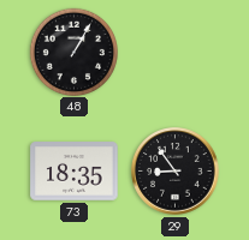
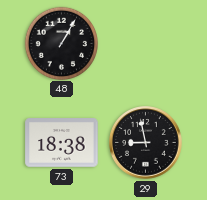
73: 18:35 -> 18:38
29: 8:54 -> 8:58
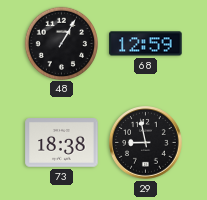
68: none -> 12:59
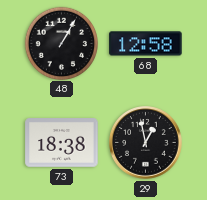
68: 12:59 -> 12:58
29: 8:58 -> 12:58
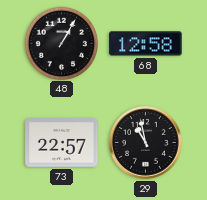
73: 18:38 -> 22:57
29: 12:58 -> 10:58
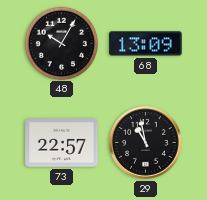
48: 1:05 -> 10:05
68: 12:58 -> 13:09
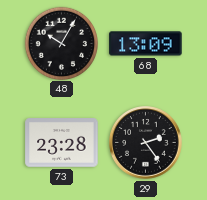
73: 22:57 -> 23:28
29: 10:58 -> 2:24
